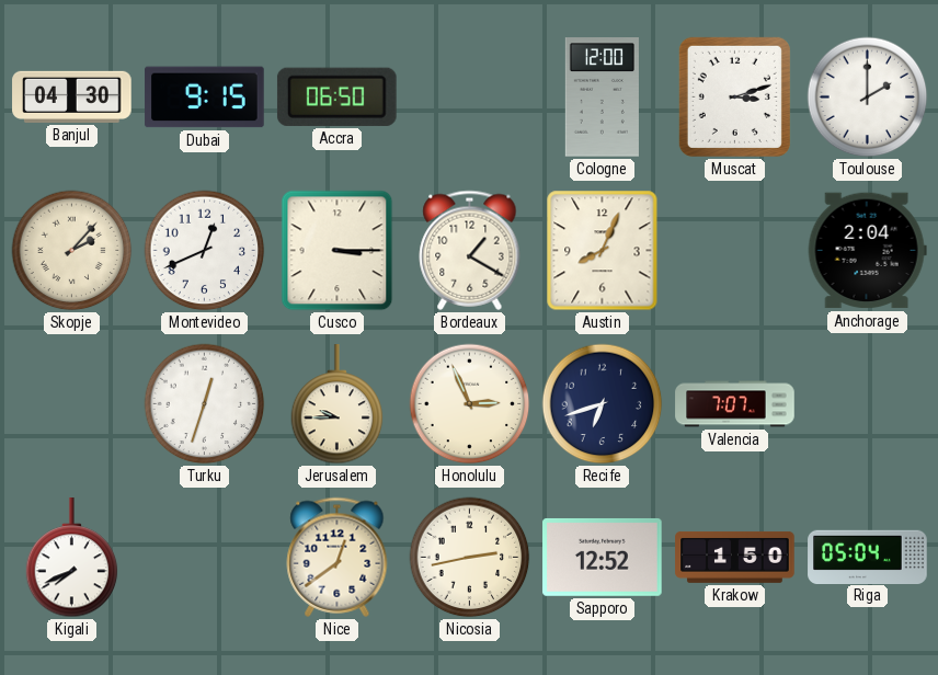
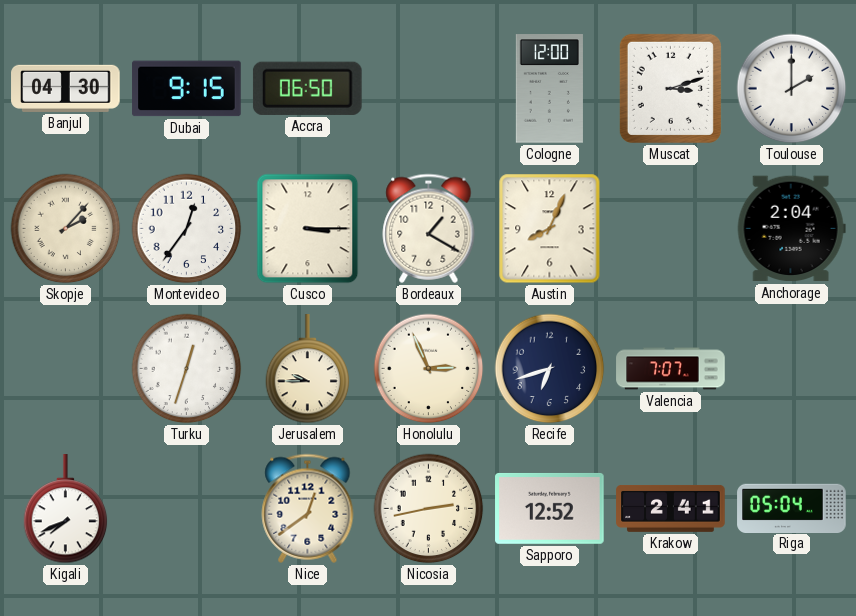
Montevideo: 12:41 -> 12:36
Krakow: 1:50 -> 2:41
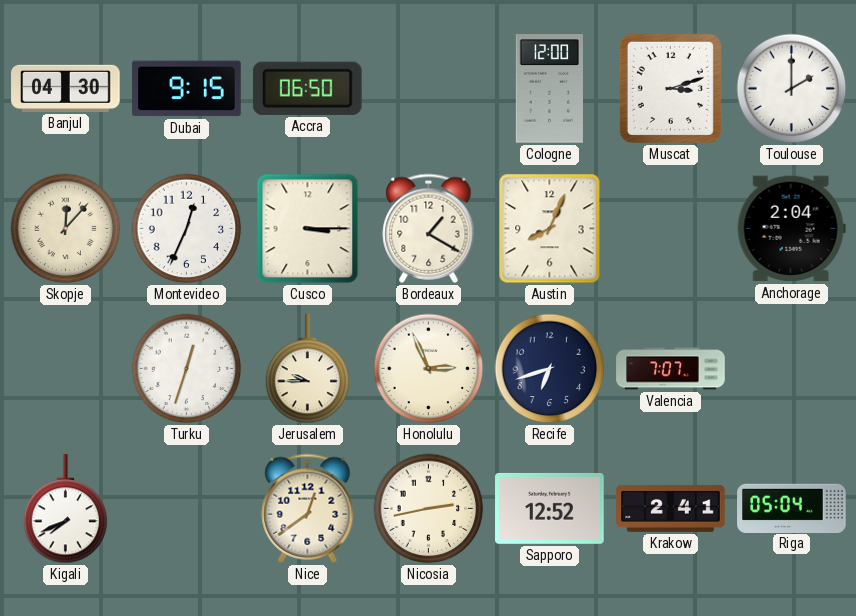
Skopje: 2:07 -> 12:07
Montevideo: 12:36 -> 12:34
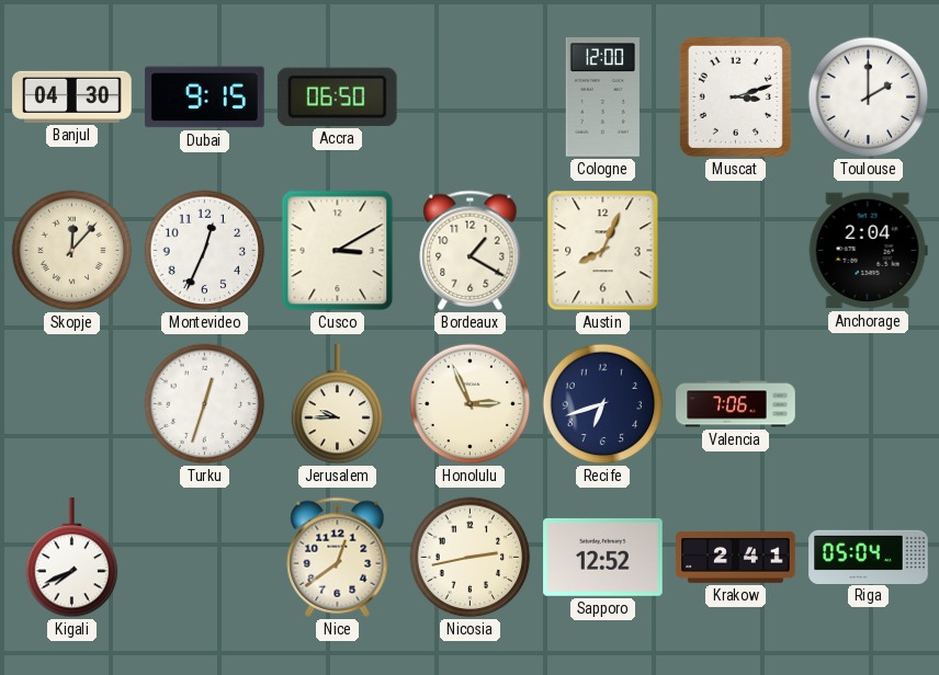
Cusco: 3:15 -> 3:10
Valencia: 7:07 -> 7:06
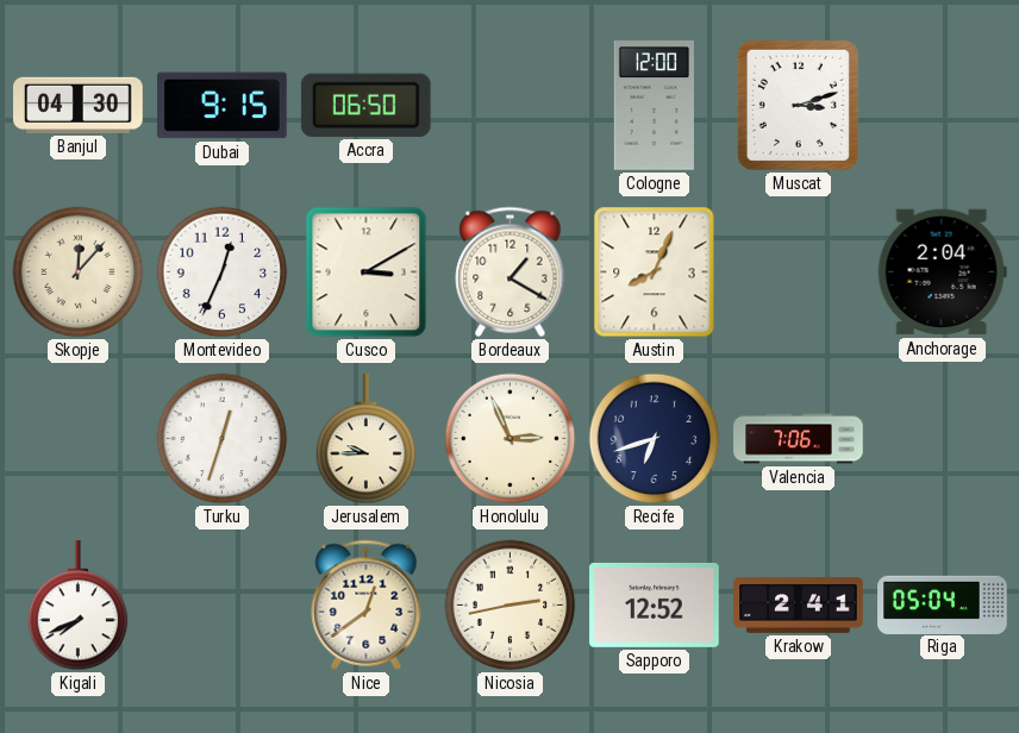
Toulouse: 2:00 -> none
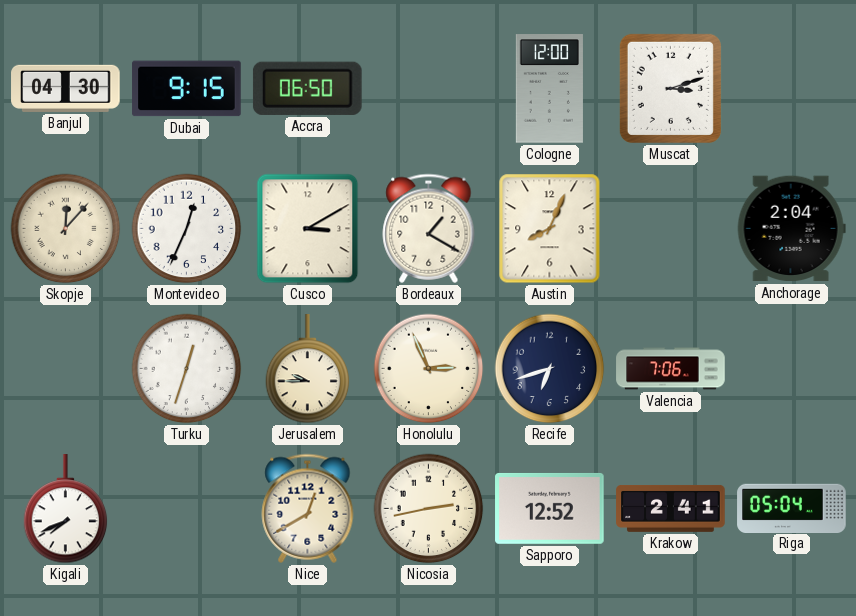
Nice: 12:39 -> 12:40
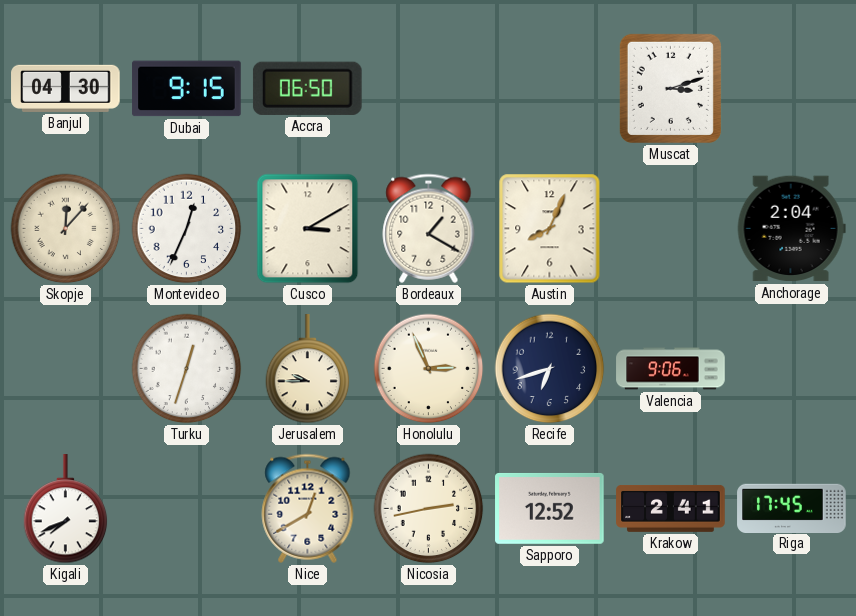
Cologne: 12:00 -> none
Valencia: 7:06 -> 9:06
Riga: 05:04 -> 17:45
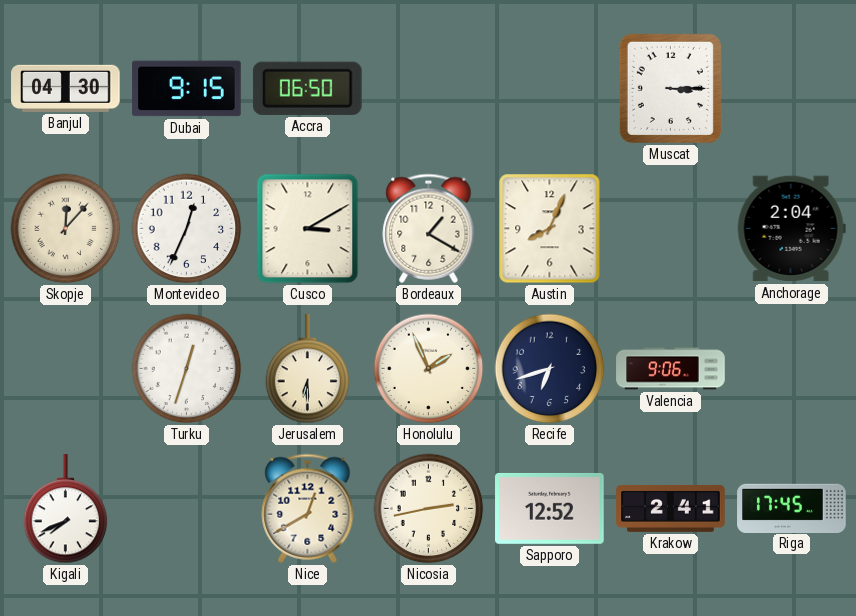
Muscat: 3:12 -> 3:15
Jerusalem: 9:45 -> 6:30
Honolulu: 2:56 -> 1:56
